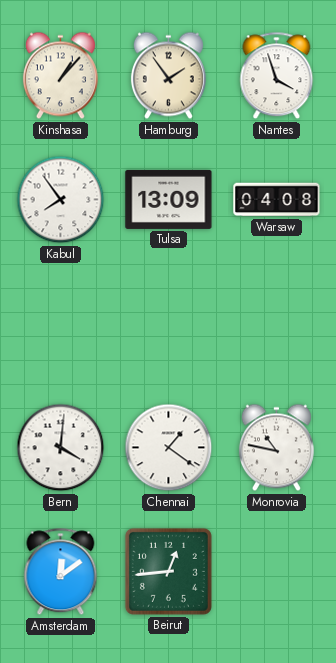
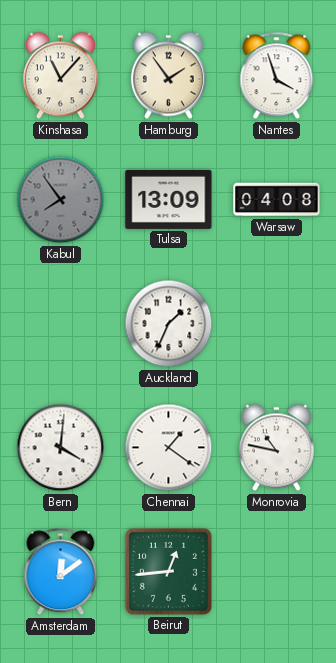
Kinshasa: 1:07 -> 11:07
Kabul dial: white -> grey
Auckland: none -> 1:34
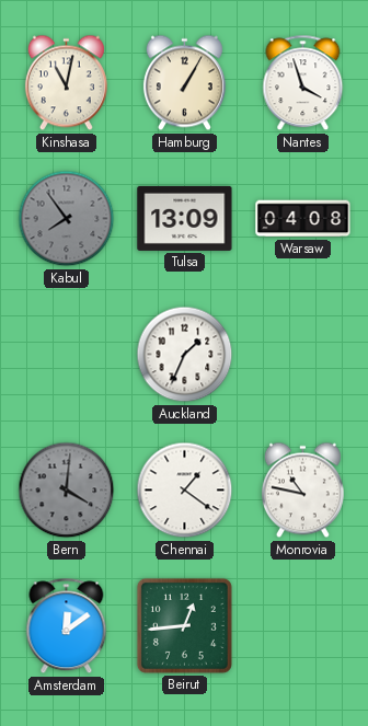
Kinshasa: 11:07 -> 11:02
Hamburg: 1:54 -> 1:05
Bern dial: white -> grey
